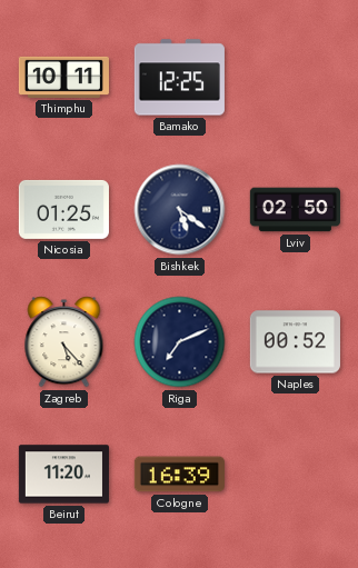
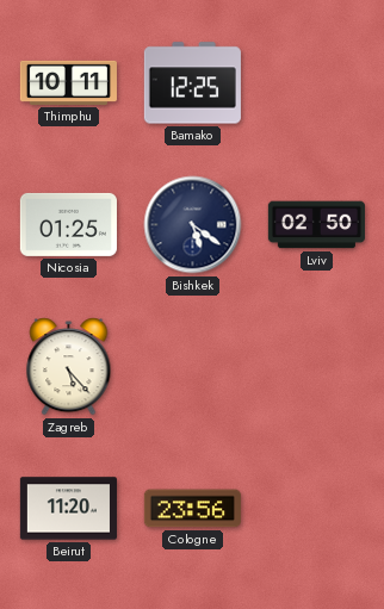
Riga: 7:11 -> none
Naples: 00:52 -> none
Cologne: 16:39 -> 23:56
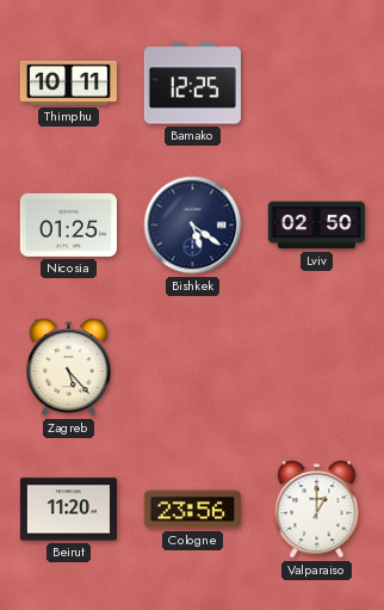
Valparaiso: none -> 1:00
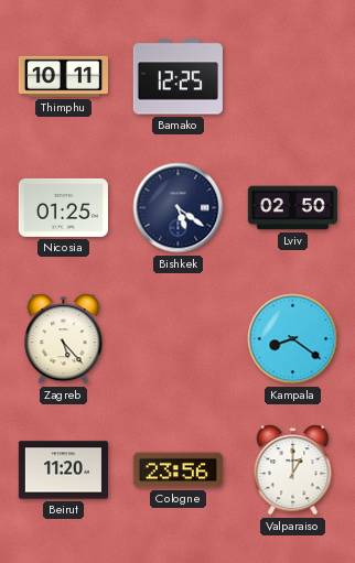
Kampala: none -> 8:21
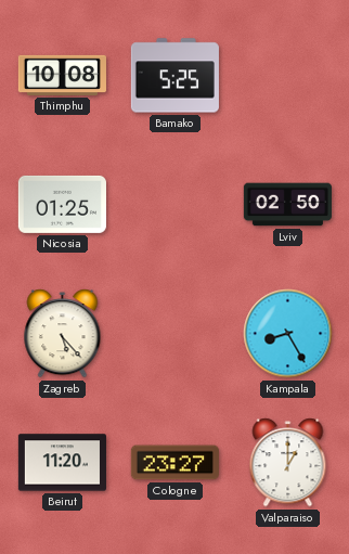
Thimphu: 10:11 -> 10:08
Bamako: 12:25 -> 5:25
Bishkek: 5:21 -> none
Kampala: 8:21 -> 8:25
Cologne: 23:56 -> 23:27
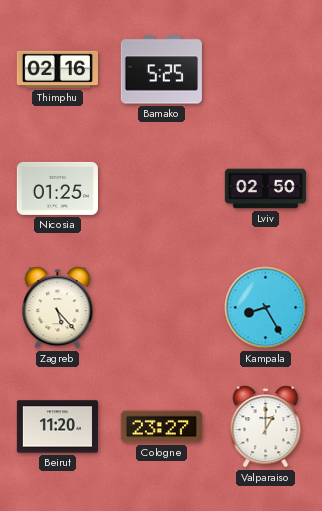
Thimphu: 10:08 -> 02:16
